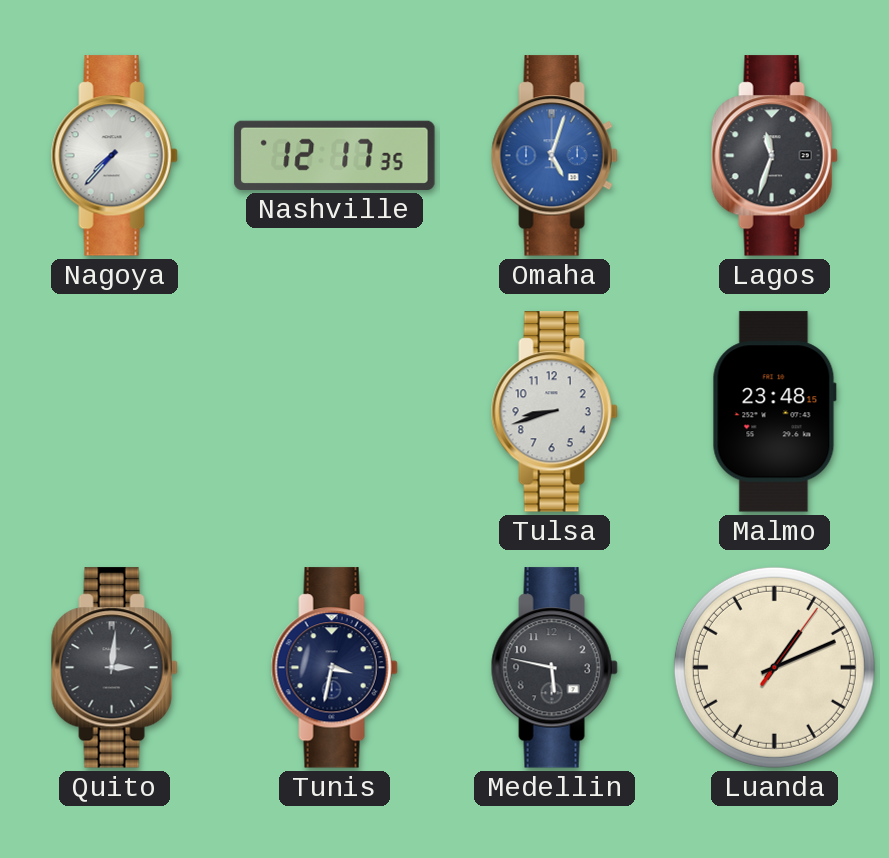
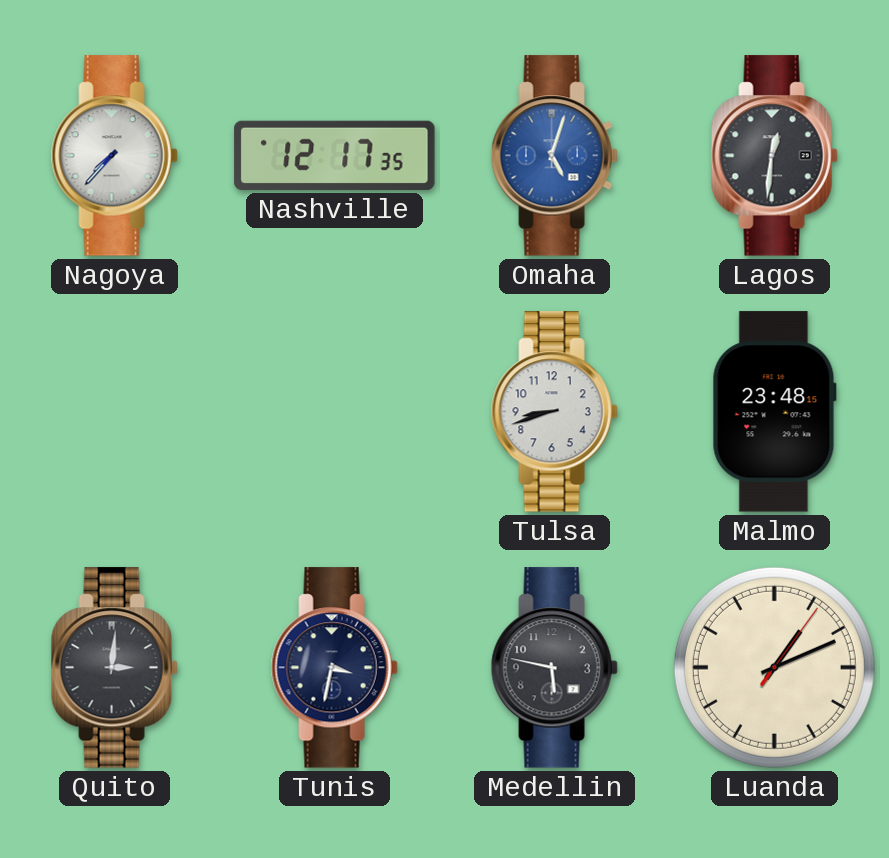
Lagos: 11:33 -> 12:31
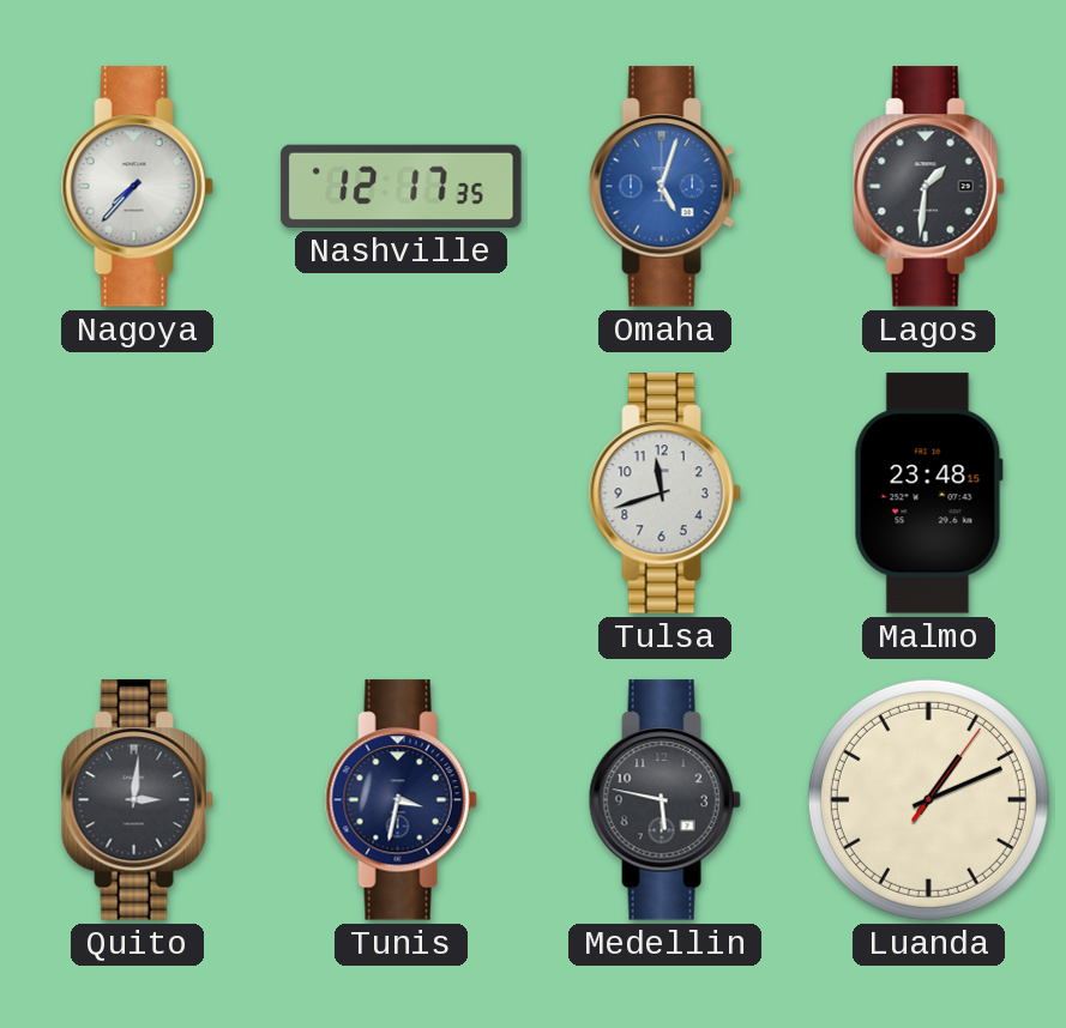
Lagos: 12:31 -> 1:31
Tulsa: 8:42 -> 11:42
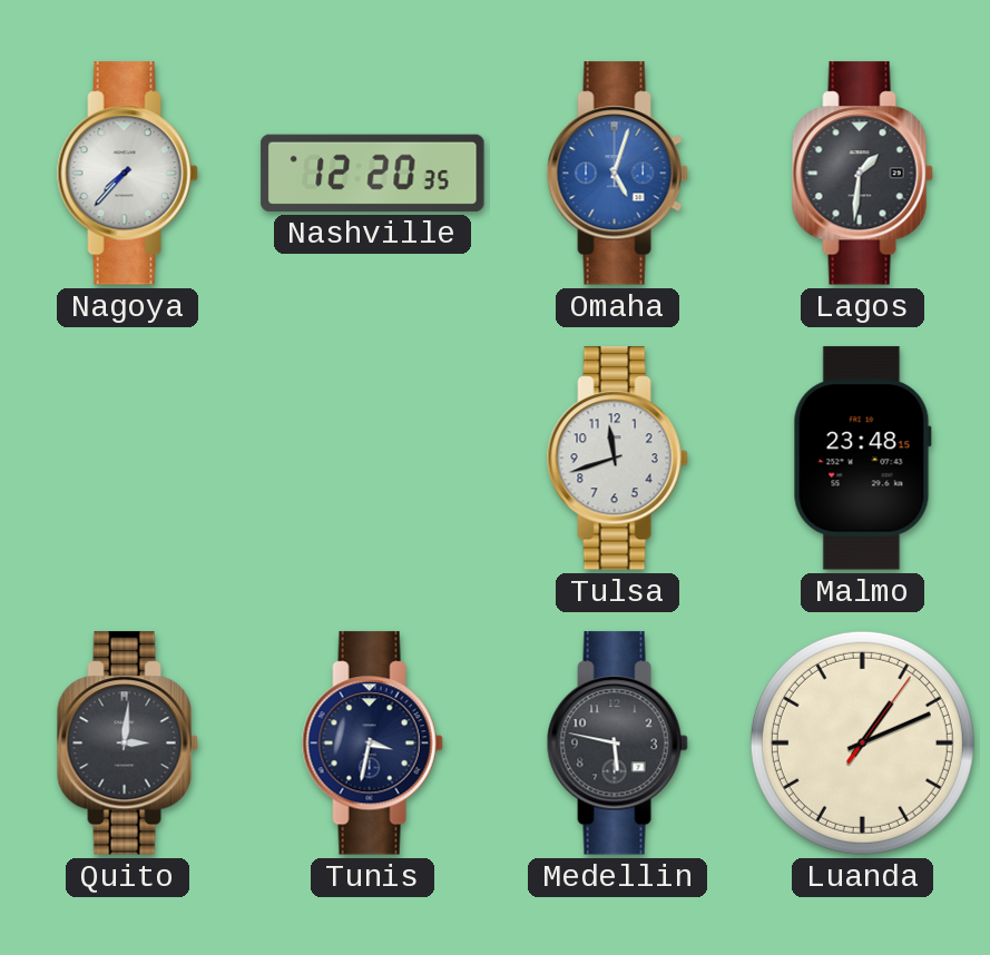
Nashville: 12:17 -> 12:20
